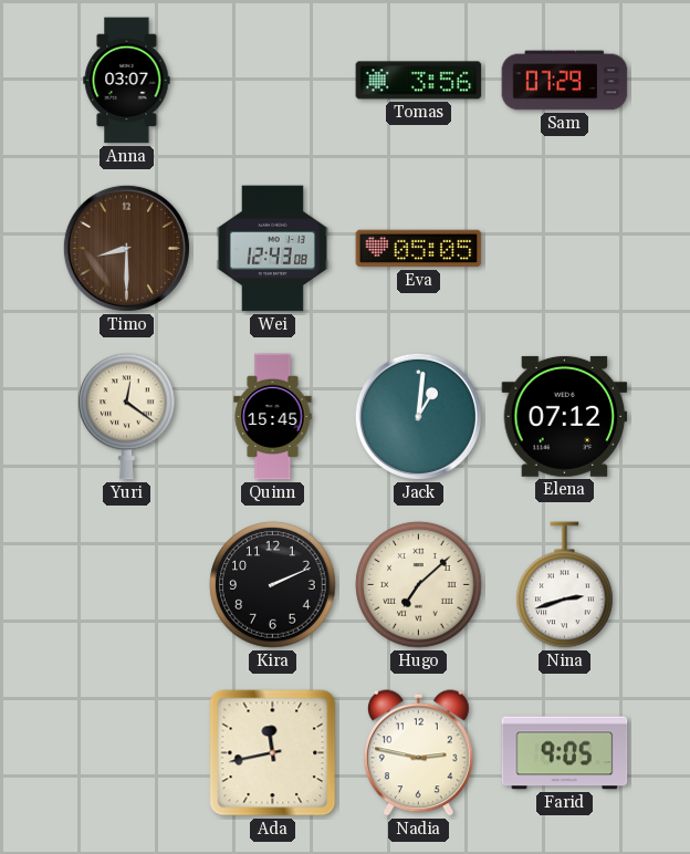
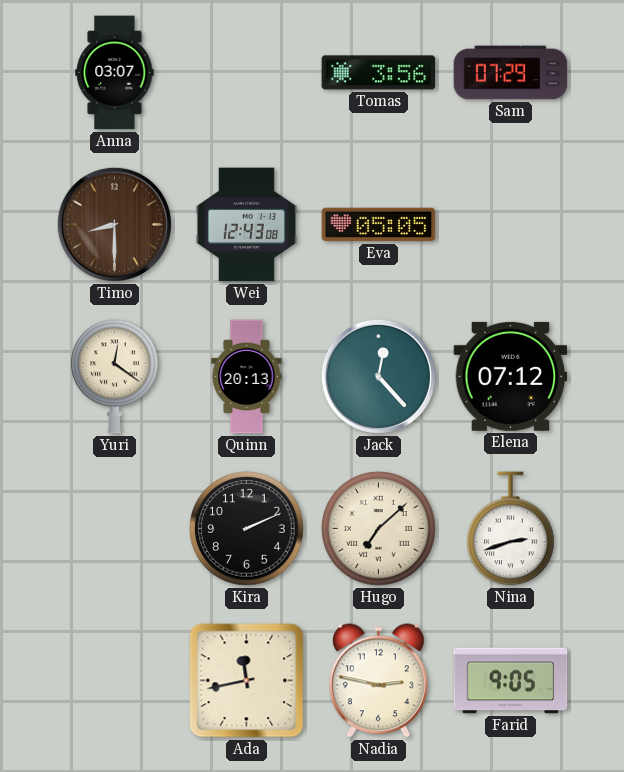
Quinn: 15:45 -> 20:13
Jack: 1:01 -> 12:23
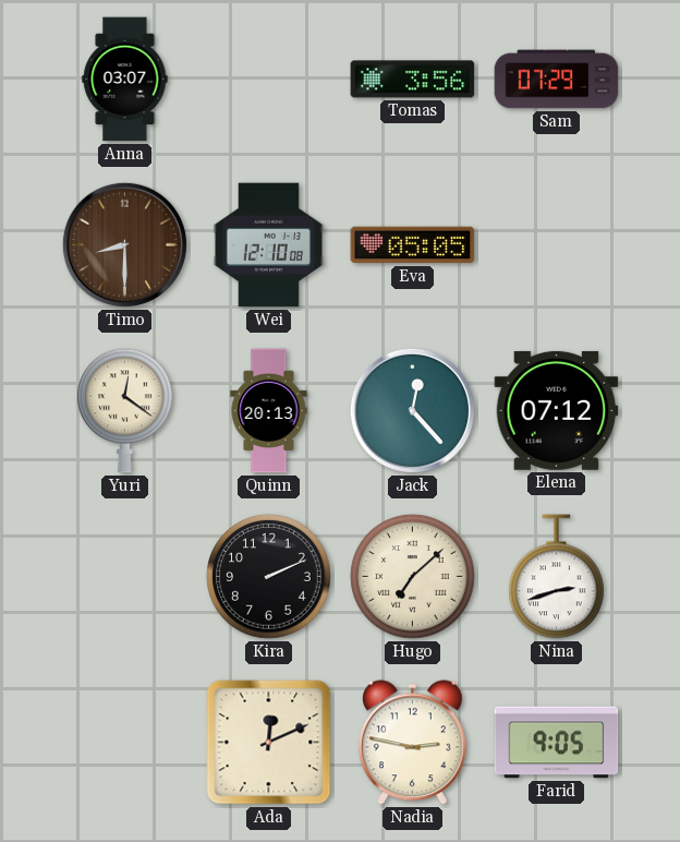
Wei: 12:43 -> 12:10
Ada: 11:43 -> 12:11
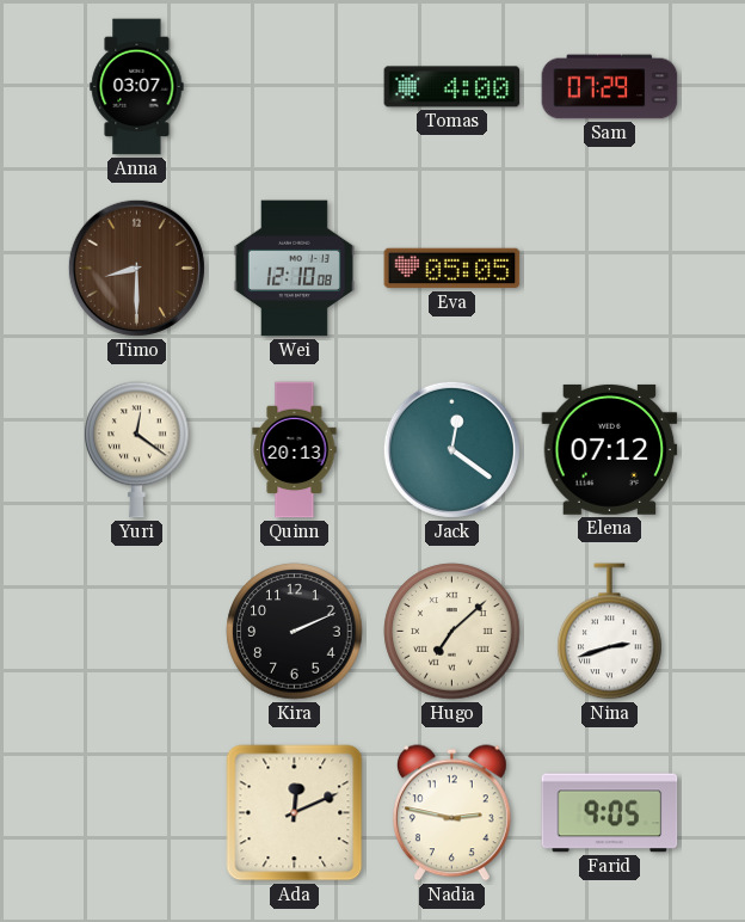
Tomas: 3:56 -> 4:00
Jack: 12:23 -> 12:21
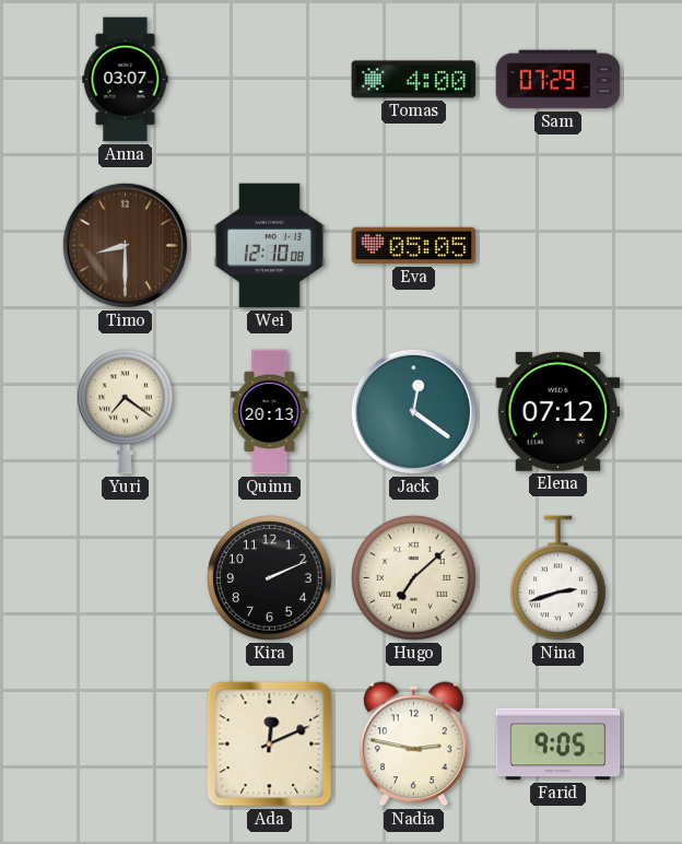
Yuri: 12:21 -> 7:21
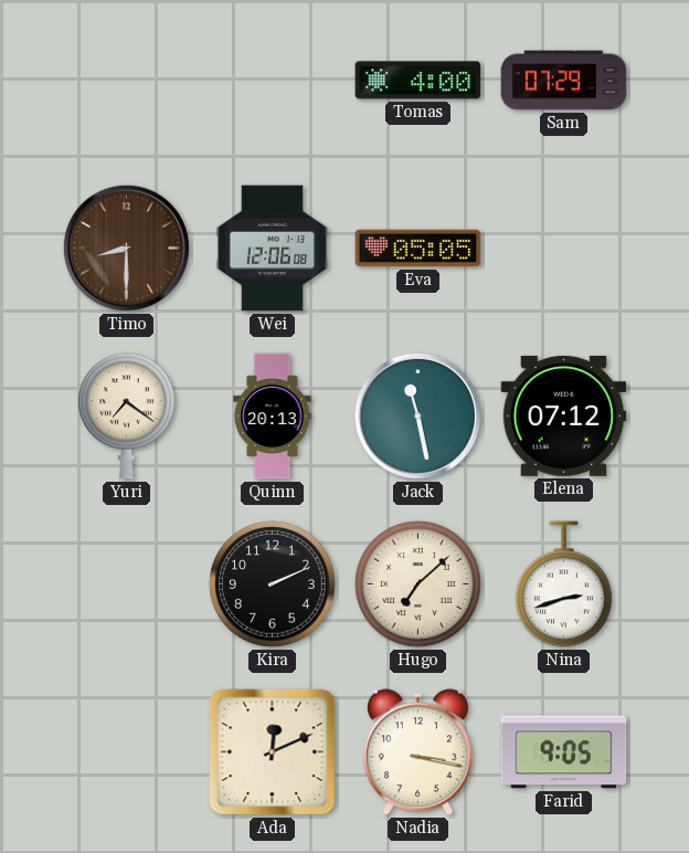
Anna: 03:07 -> none
Wei: 12:10 -> 12:06
Jack: 12:21 -> 11:28
Nadia: 2:47 -> 3:17
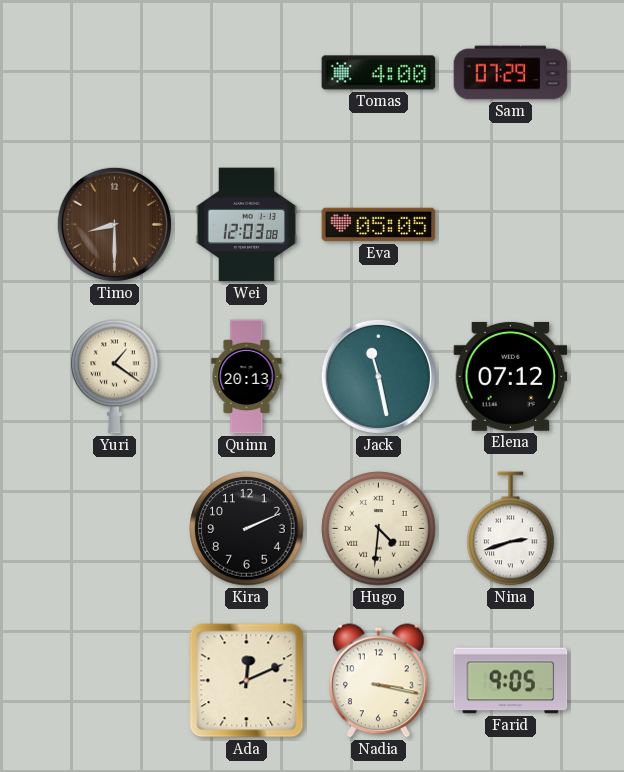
Wei: 12:06 -> 12:03
Yuri: 7:21 -> 1:21
Hugo: 7:08 -> 4:31
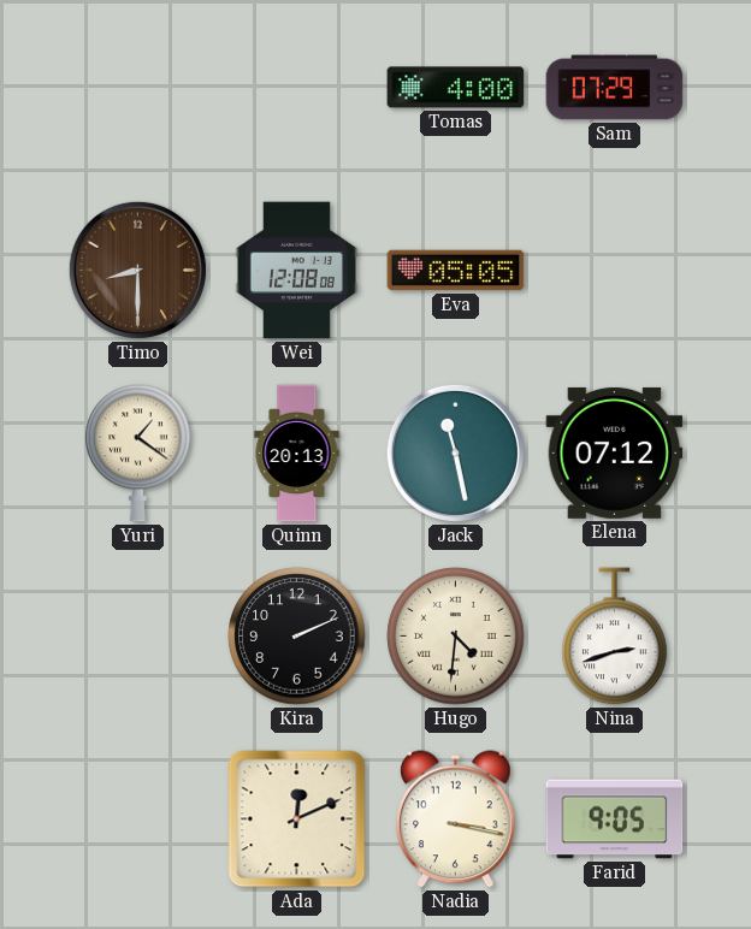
Wei: 12:03 -> 12:08
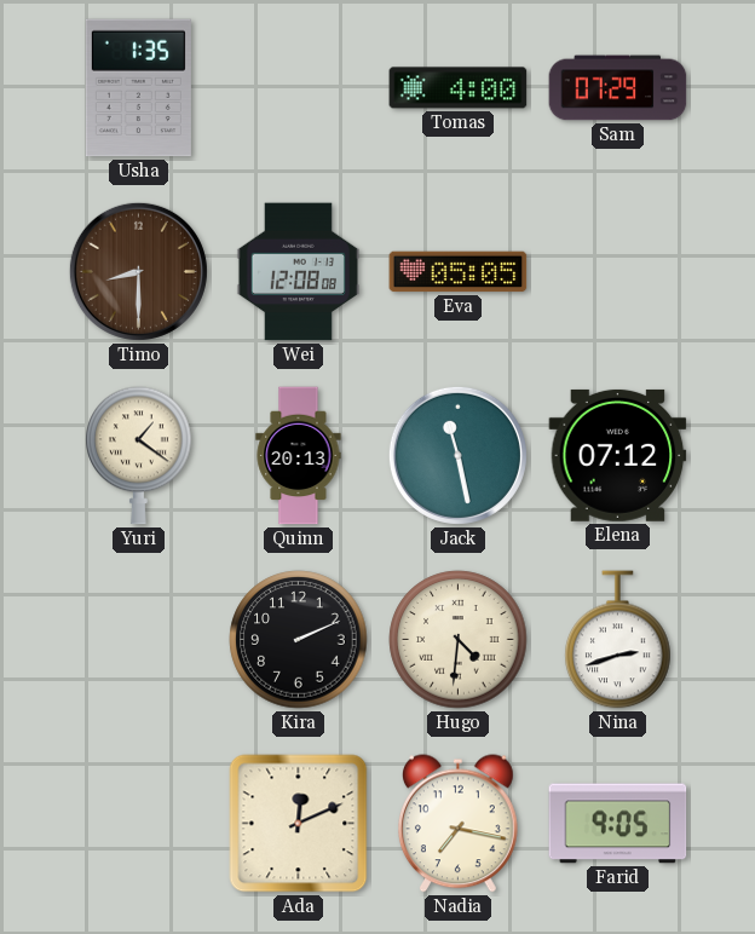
Usha: none -> 1:35
Nadia: 3:17 -> 7:17
